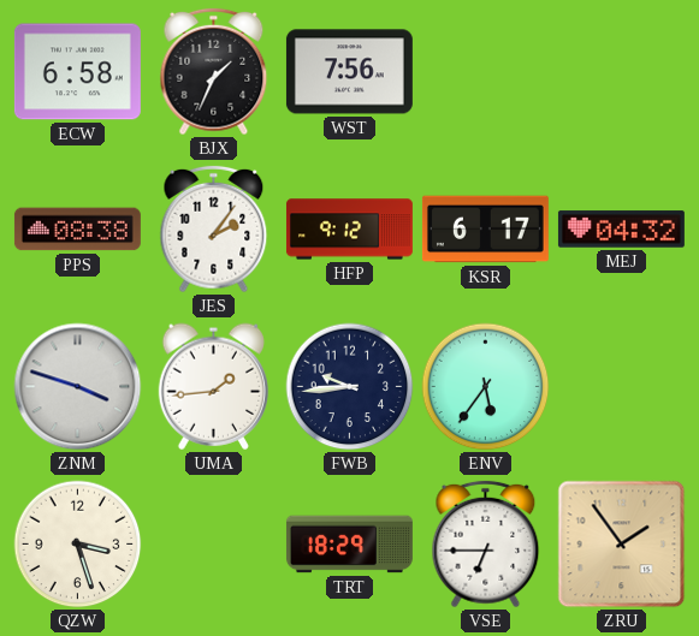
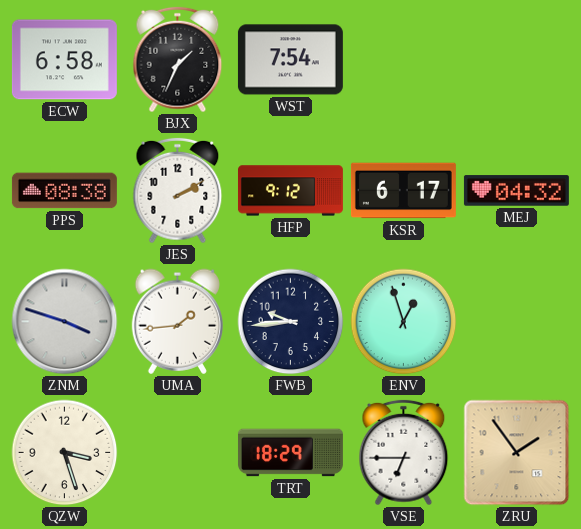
WST: 7:56 -> 7:54
JES: 2:06 -> 2:10
ENV: 5:36 -> 12:57
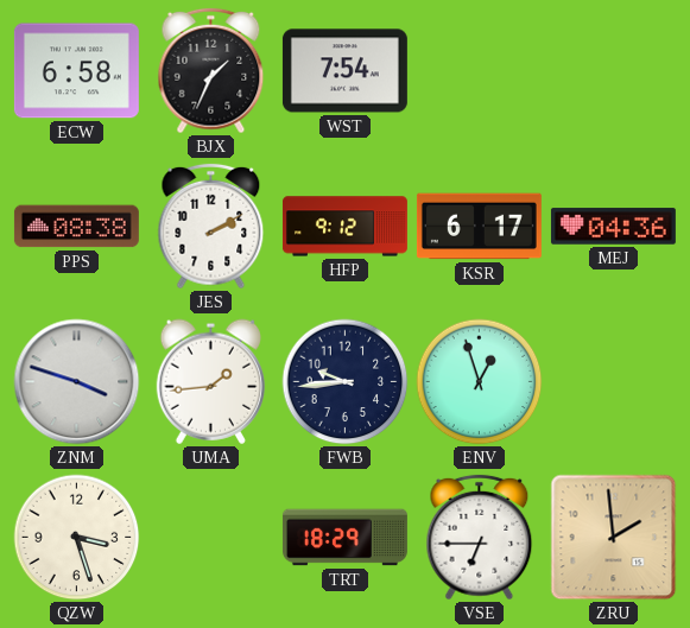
MEJ: 04:32 -> 04:36
ZRU: 1:54 -> 1:59
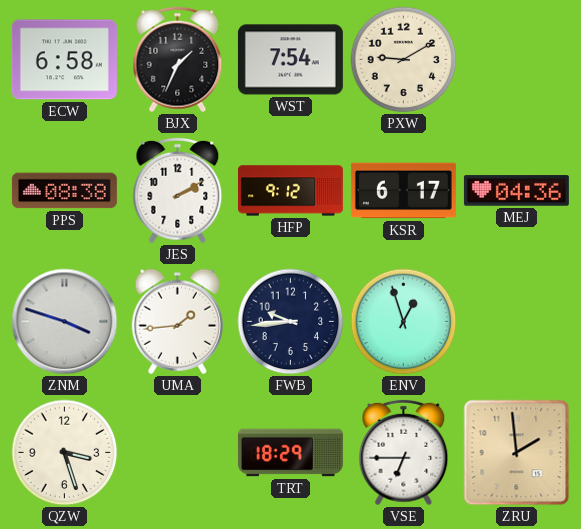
PXW: none -> 9:10
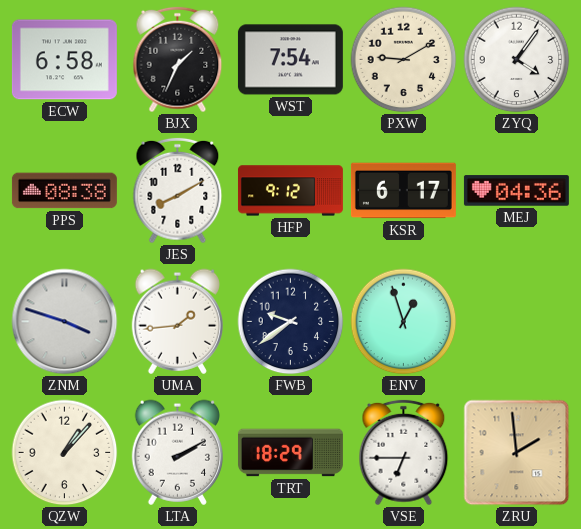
ZYQ: none -> 4:06
JES: 2:10 -> 8:10
FWB: 9:44 -> 9:39
QZW: 3:27 -> 1:07
LTA: none -> 2:10
